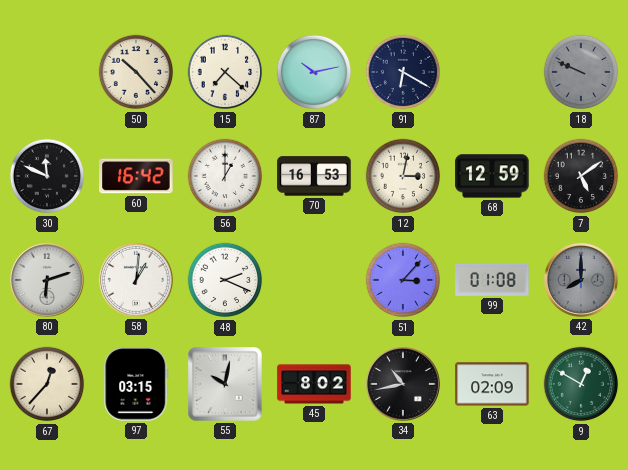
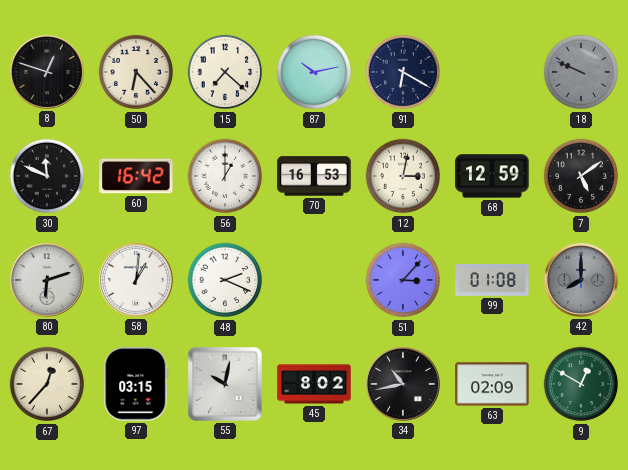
8: none -> 12:48
50: 10:23 -> 6:23
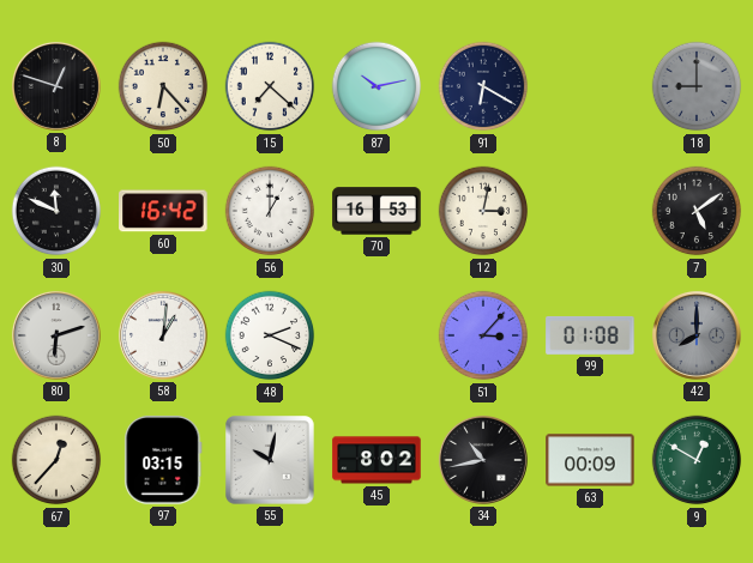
18: 9:49 -> 9:00
68: 12:59 -> none
63: 02:09 -> 00:09
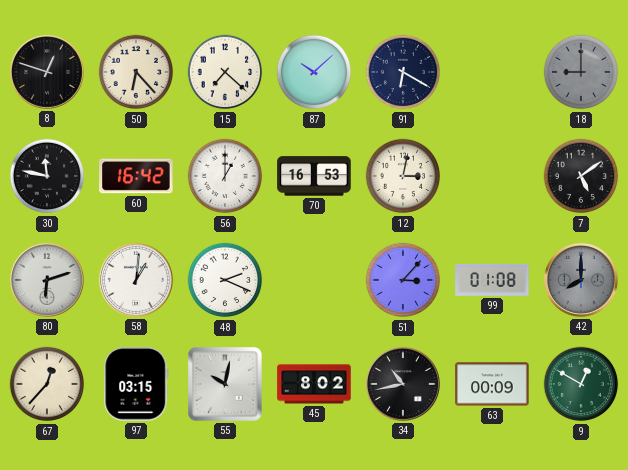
87: 10:13 -> 10:08
30: 11:49 -> 11:47
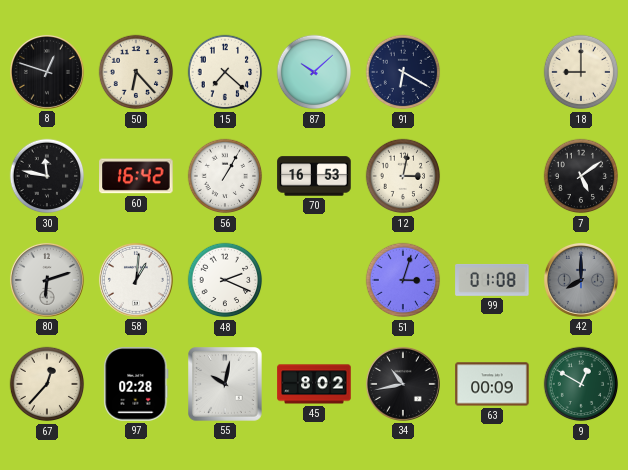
18 dial: grey -> cream
56: 1:00 -> 1:05
51: 3:07 -> 3:03
97: 03:15 -> 02:28
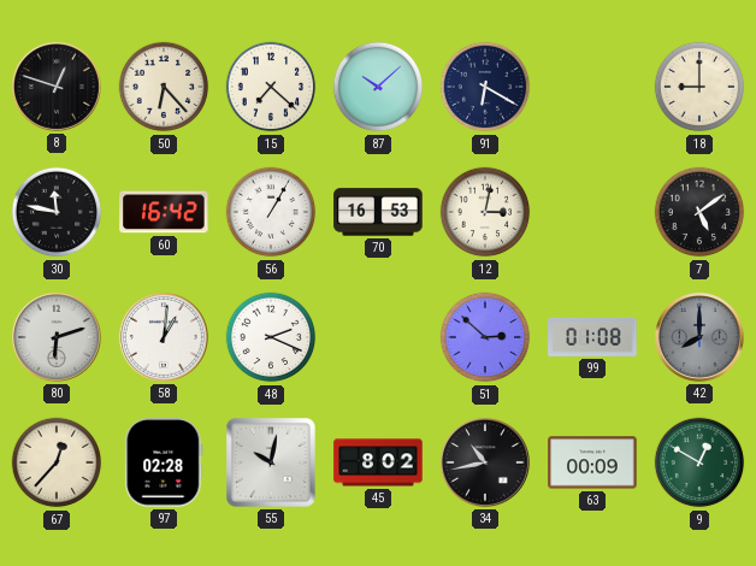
51: 3:03 -> 2:52
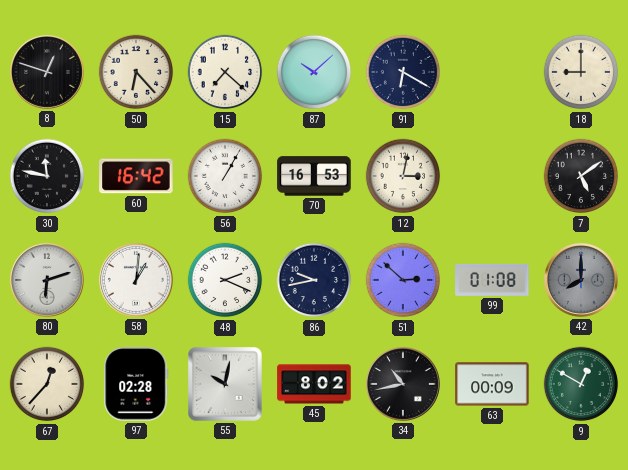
86: none -> 9:43
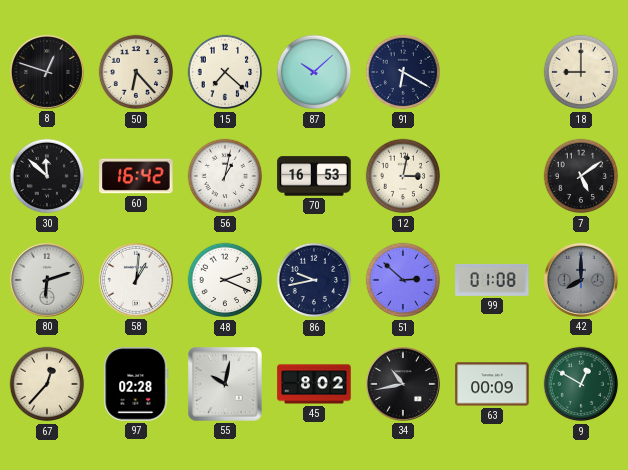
30: 11:47 -> 11:52
56: 1:05 -> 1:02
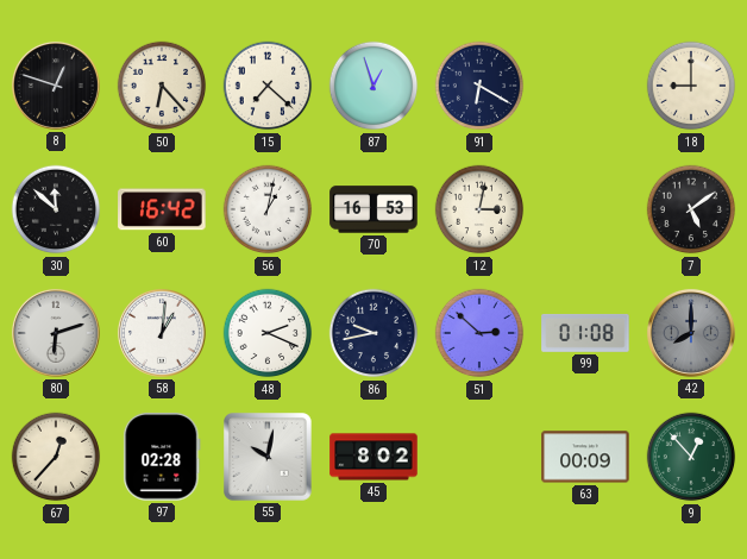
87: 10:08 -> 12:57
34: 10:43 -> none
9: 12:50 -> 12:53
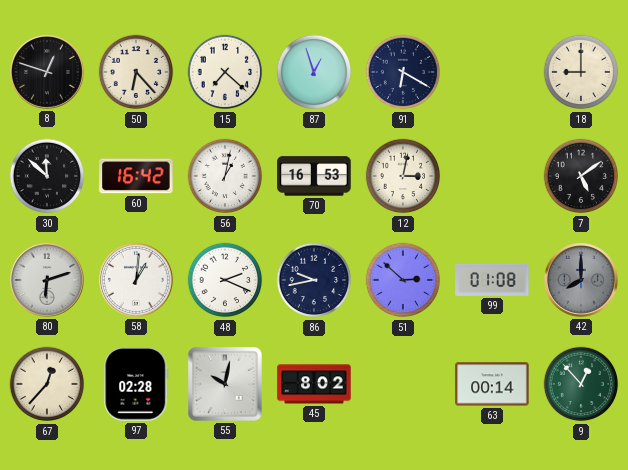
63: 00:09 -> 00:14
